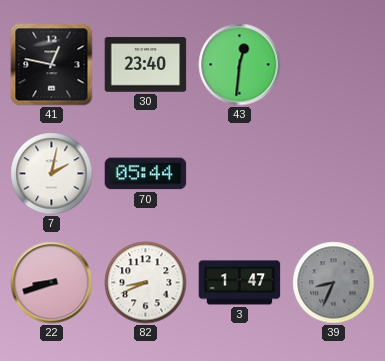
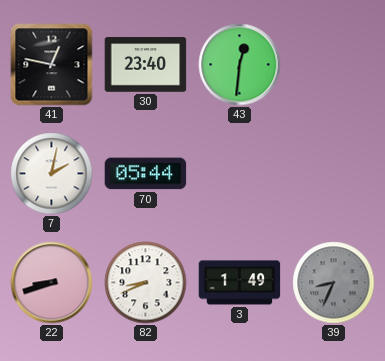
3: 1:47 -> 1:49
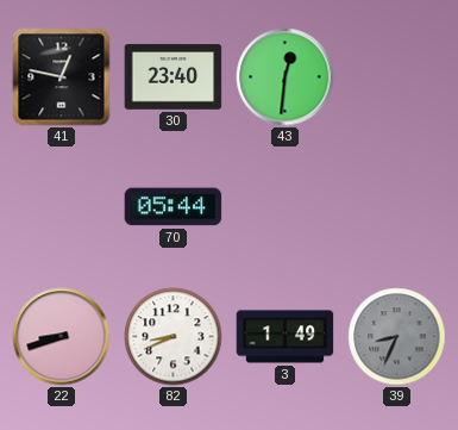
7: 2:02 -> none
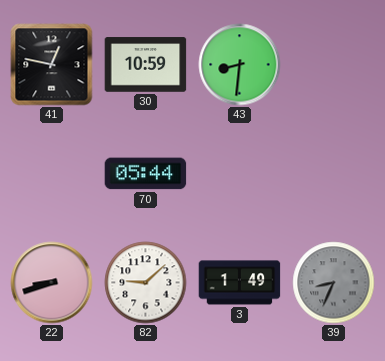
30: 23:40 -> 10:59
43: 12:31 -> 8:31
82: 8:41 -> 9:08
